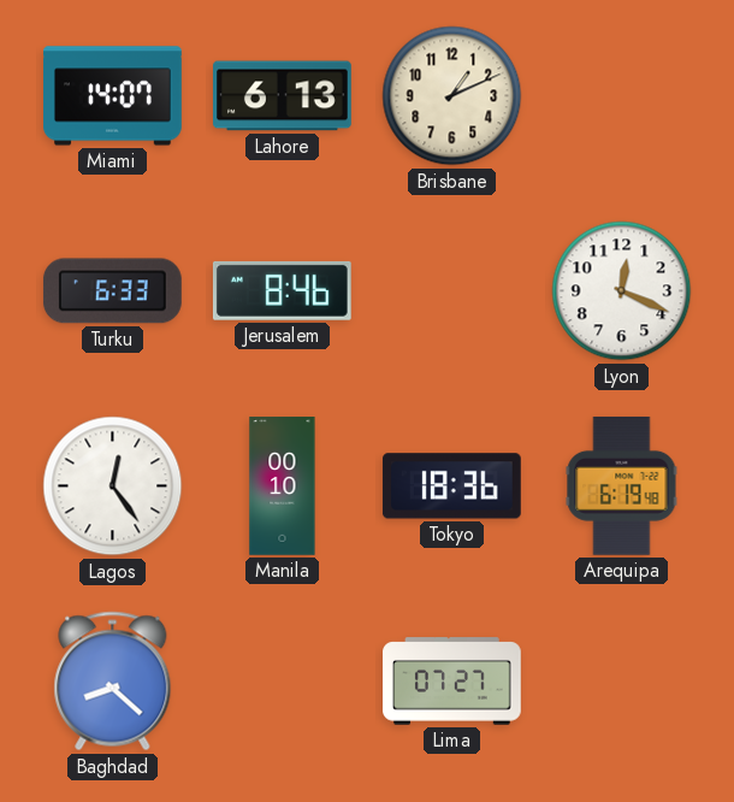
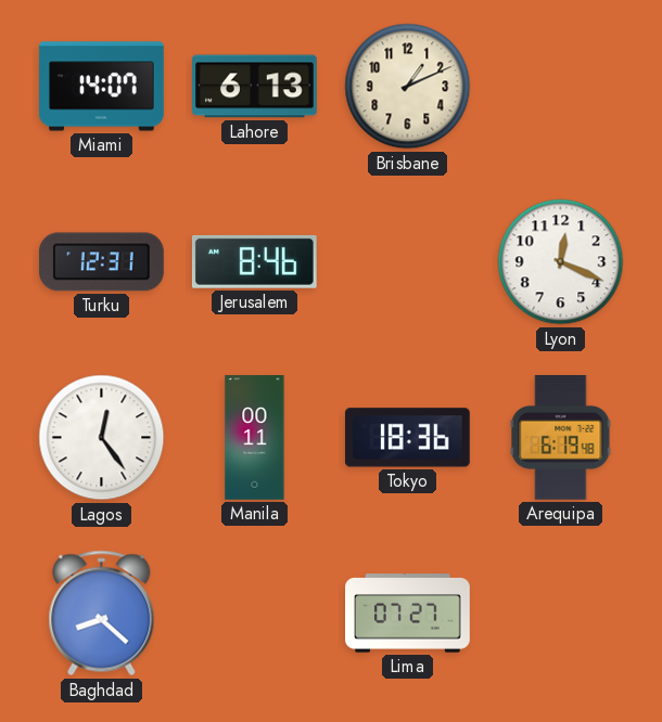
Turku: 6:33 -> 12:31
Manila: 00:10 -> 00:11
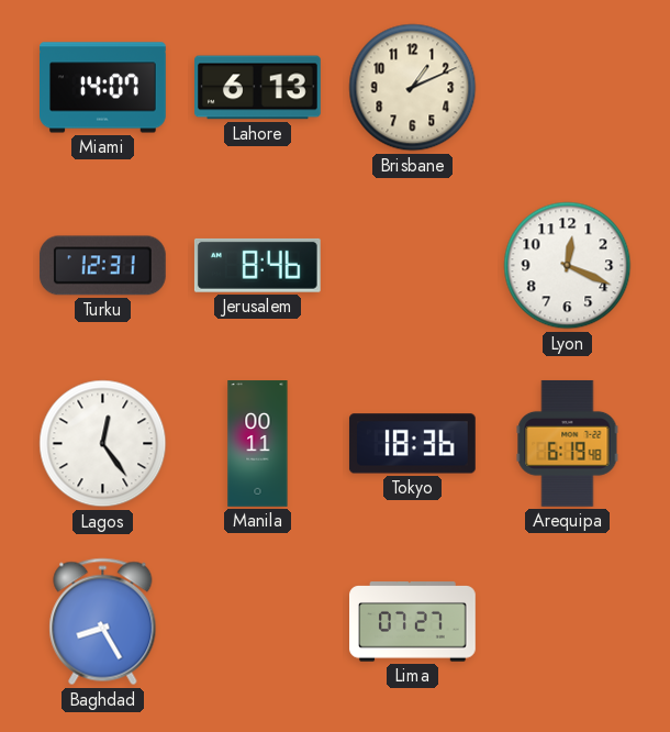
Baghdad: 8:22 -> 8:25
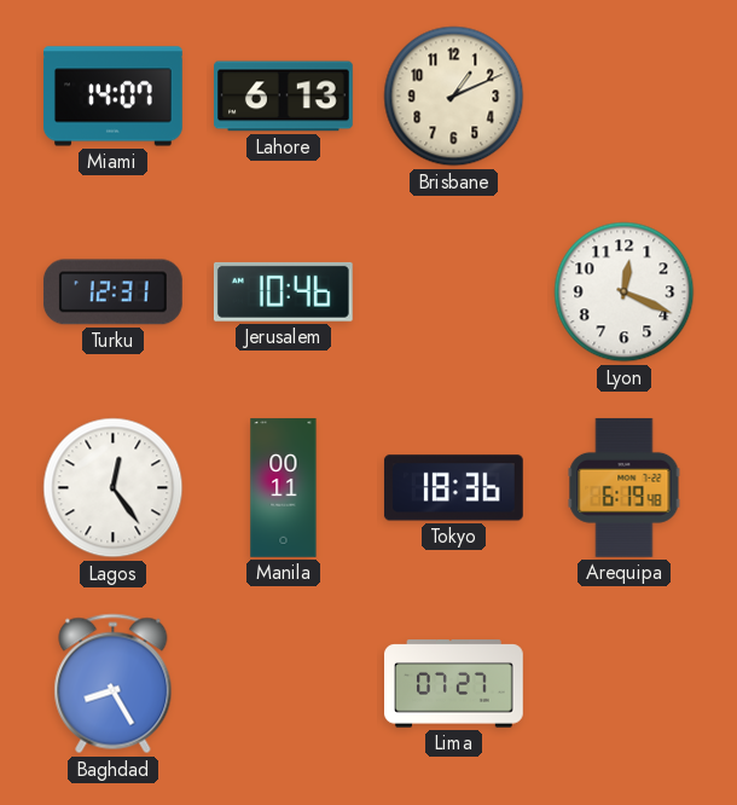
Jerusalem: 8:46 -> 10:46
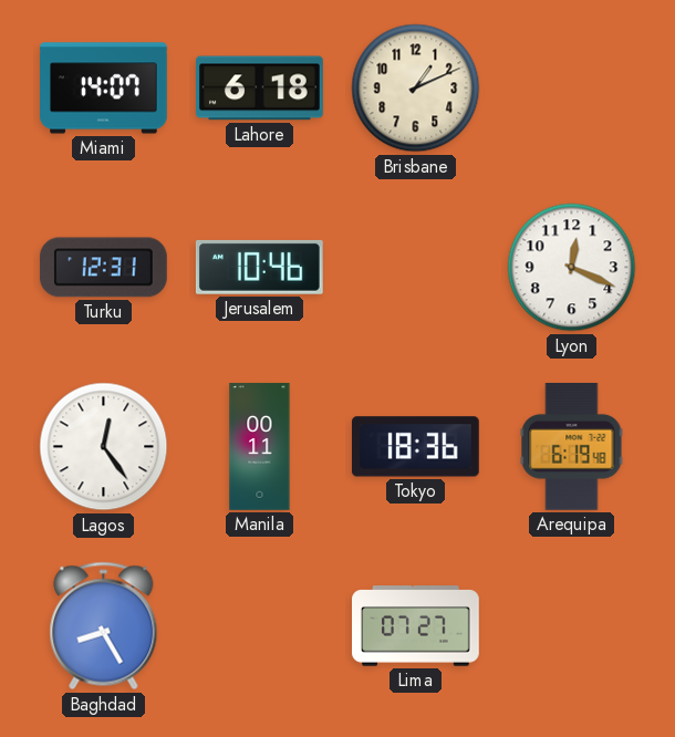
Lahore: 6:13 -> 6:18
